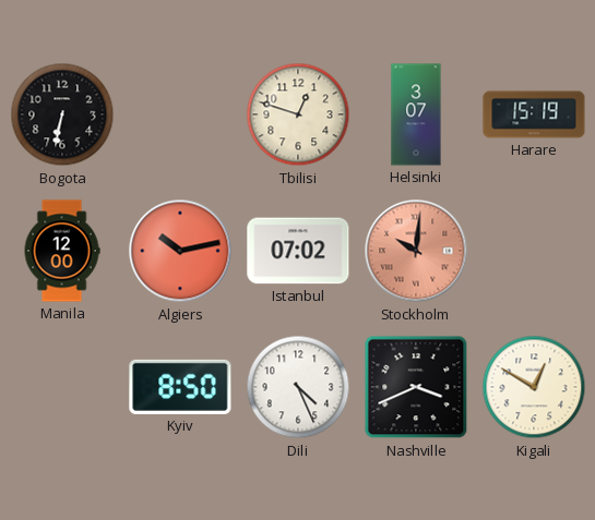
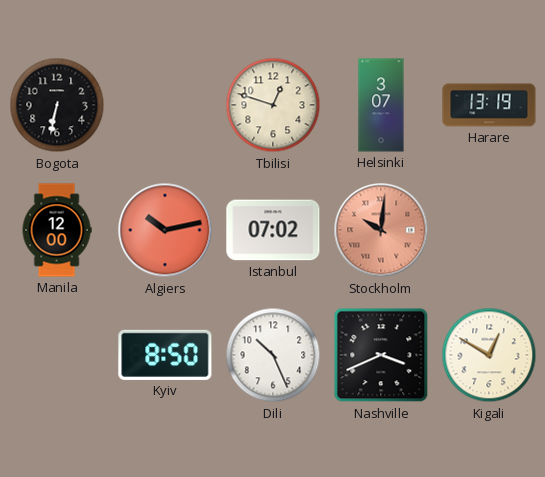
Harare: 15:19 -> 13:19
Dili: 4:26 -> 10:26
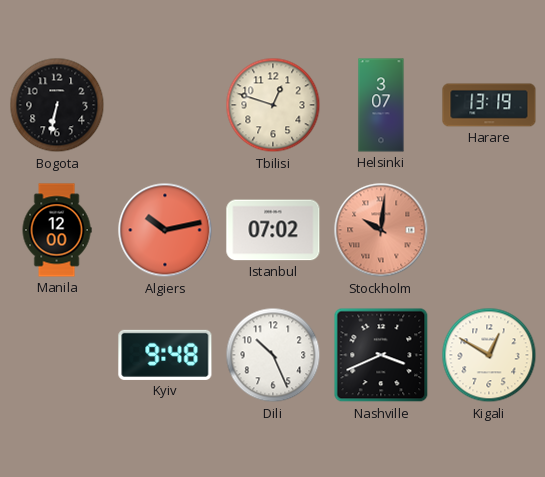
Kyiv: 8:50 -> 9:48
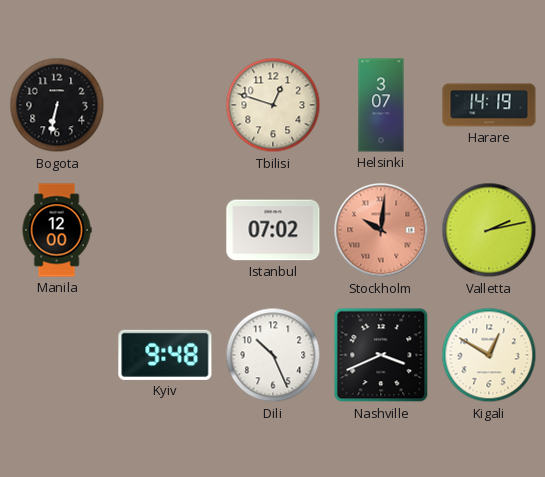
Harare: 13:19 -> 14:19
Algiers: 10:13 -> none
Valletta: none -> 2:13
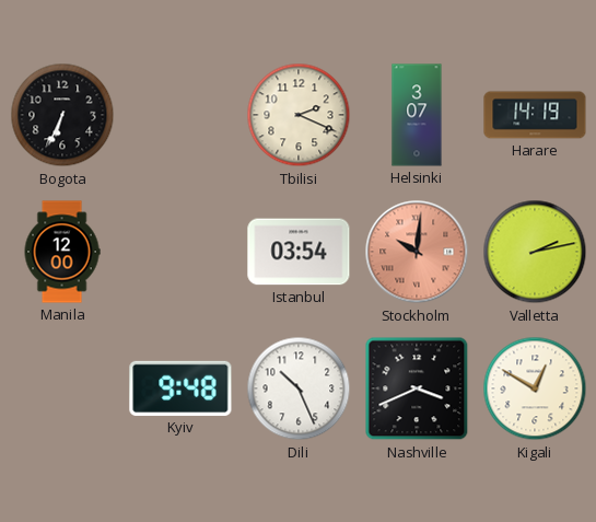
Bogota: 6:32 -> 6:34
Tbilisi: 12:48 -> 2:19
Istanbul: 07:02 -> 03:54
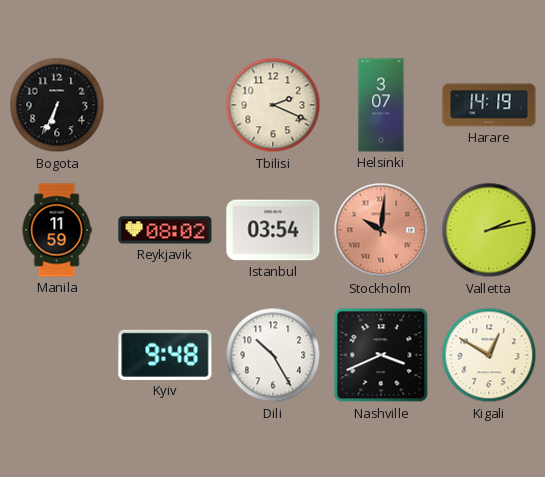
Manila: 12:00 -> 11:59
Reykjavik: none -> 08:02
Dili: 10:26 -> 10:25
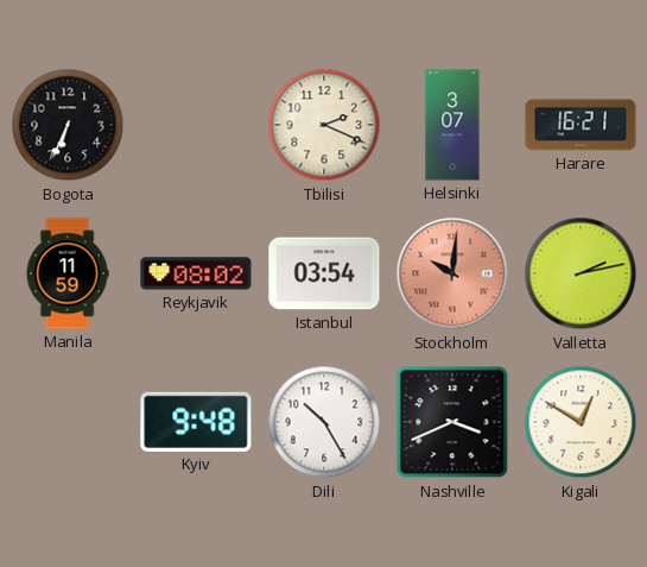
Harare: 14:19 -> 16:21
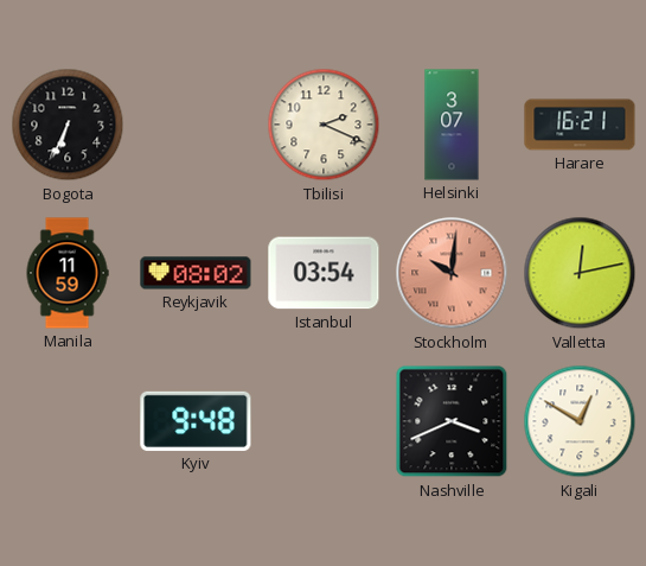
Valletta: 2:13 -> 12:13
Dili: 10:25 -> none
